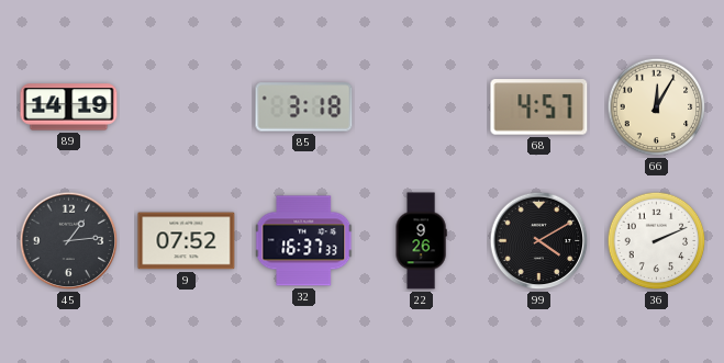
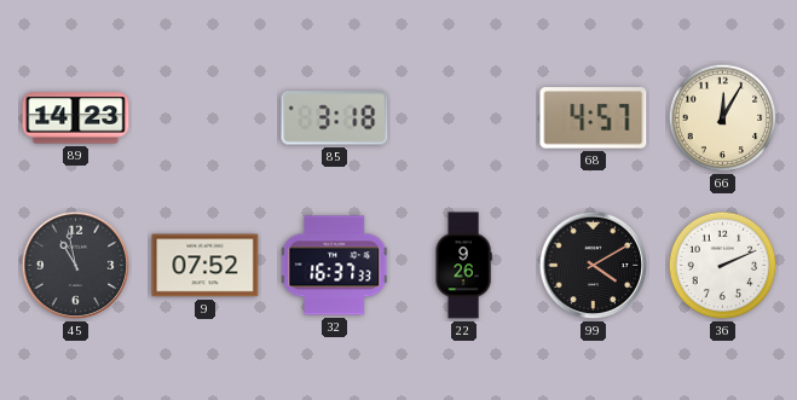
89: 14:19 -> 14:23
45: 1:14 -> 10:58
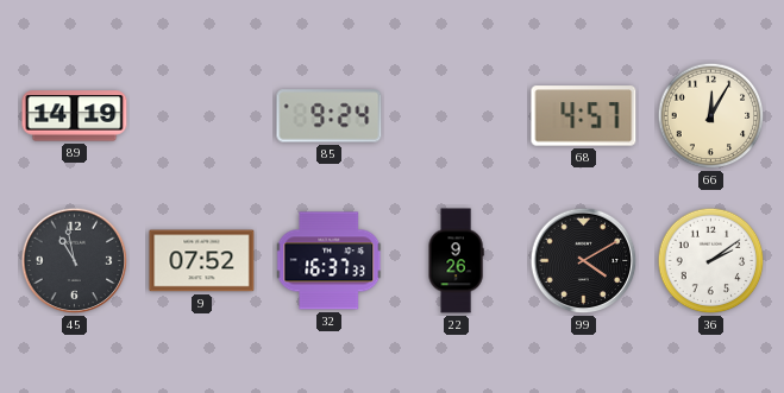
89: 14:23 -> 14:19
85: 3:18 -> 9:24
36: 2:11 -> 2:09
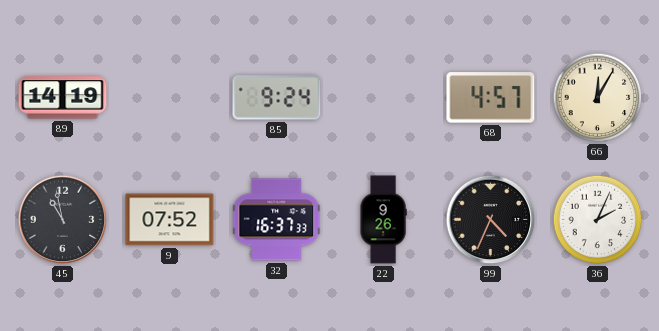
99: 4:10 -> 4:34
36: 2:09 -> 2:04
